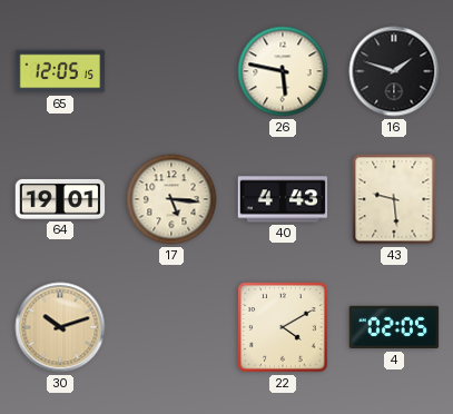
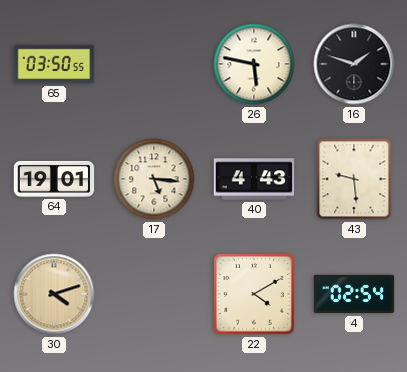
65: 12:05 -> 03:50
30: 10:12 -> 4:12
4: 02:05 -> 02:54
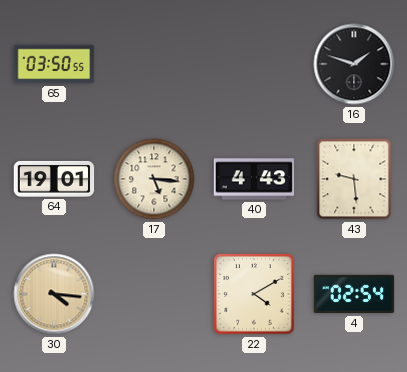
26: 5:47 -> none
30: 4:12 -> 4:16
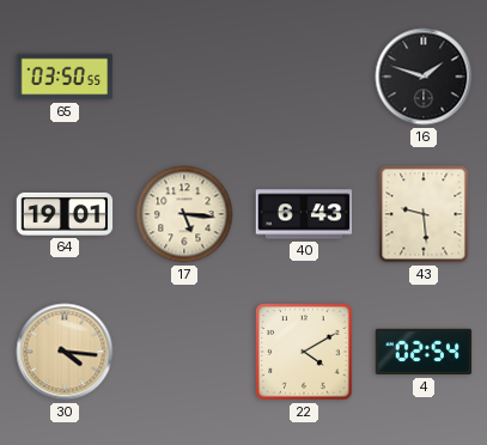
40: 4:43 -> 6:43
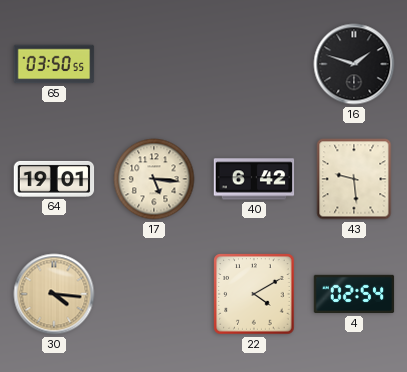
40: 6:43 -> 6:42
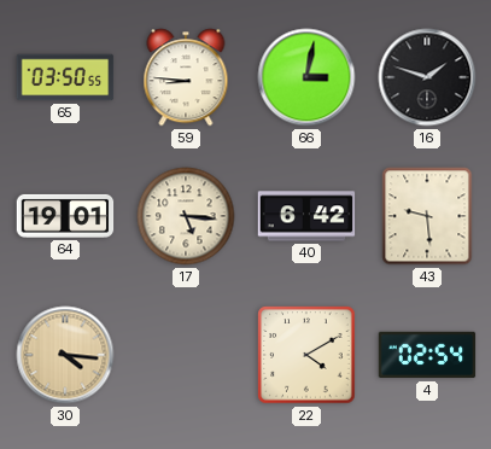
59: none -> 8:46
66: none -> 3:02
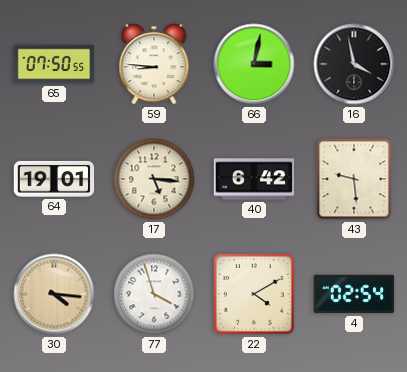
65: 03:50 -> 07:50
16: 1:48 -> 3:58
77: none -> 3:57
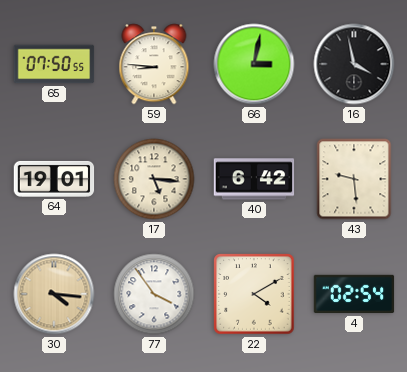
77: 3:57 -> 3:54
